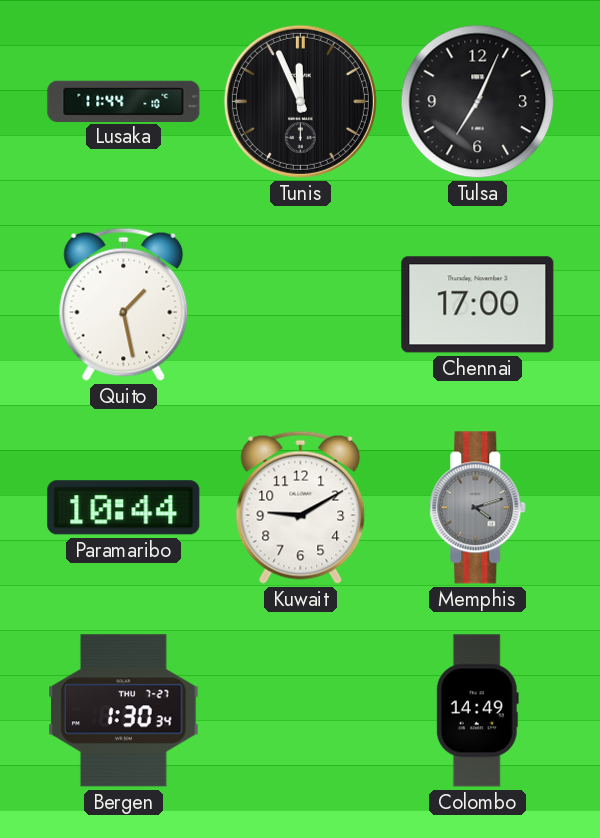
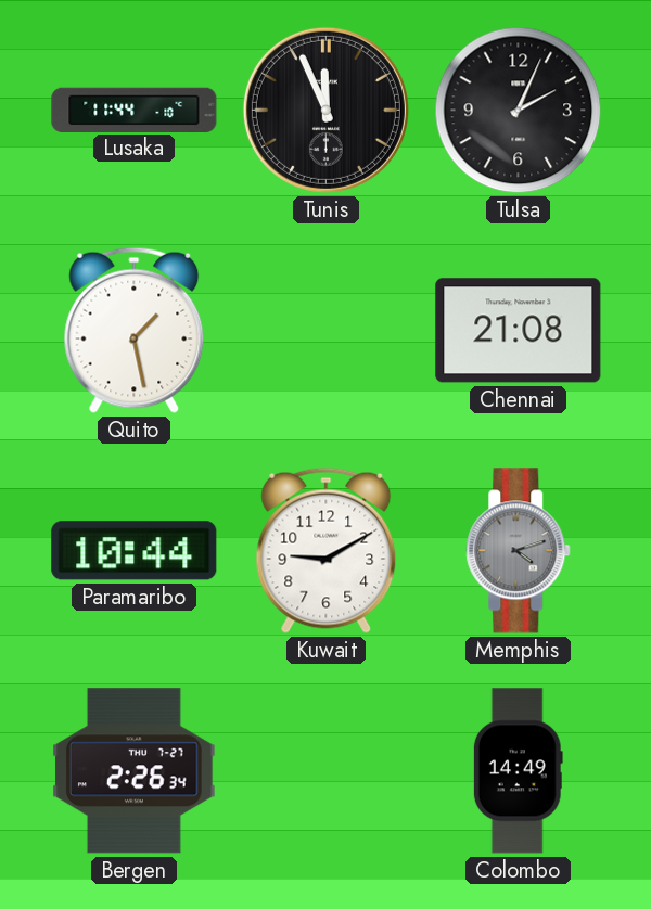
Tulsa: 7:04 -> 2:04
Chennai: 17:00 -> 21:08
Bergen: 1:30 -> 2:26
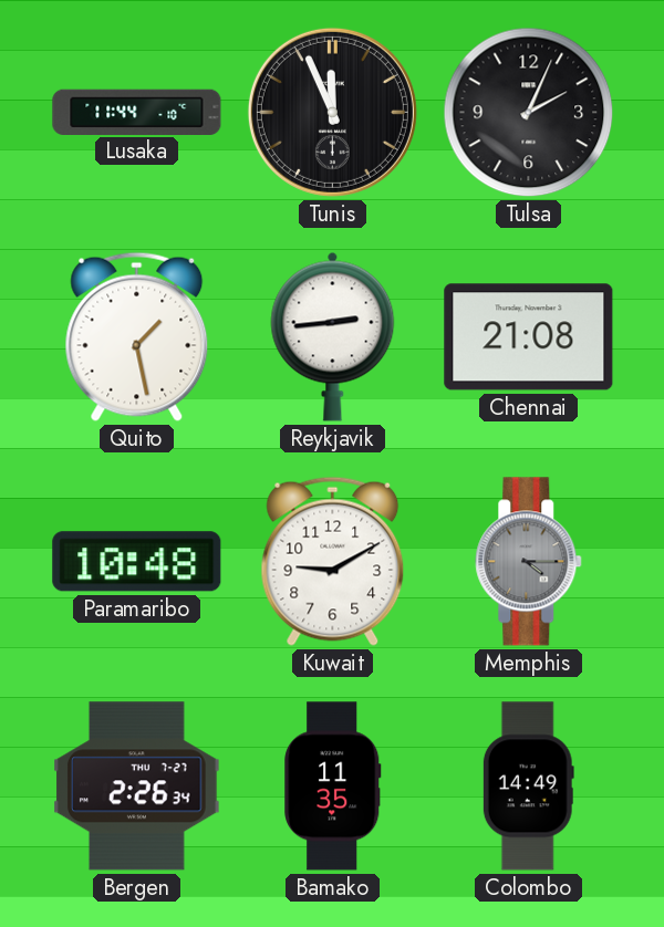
Reykjavik: none -> 2:44
Paramaribo: 10:44 -> 10:48
Memphis: 4:12 -> 4:15
Bamako: none -> 11:35
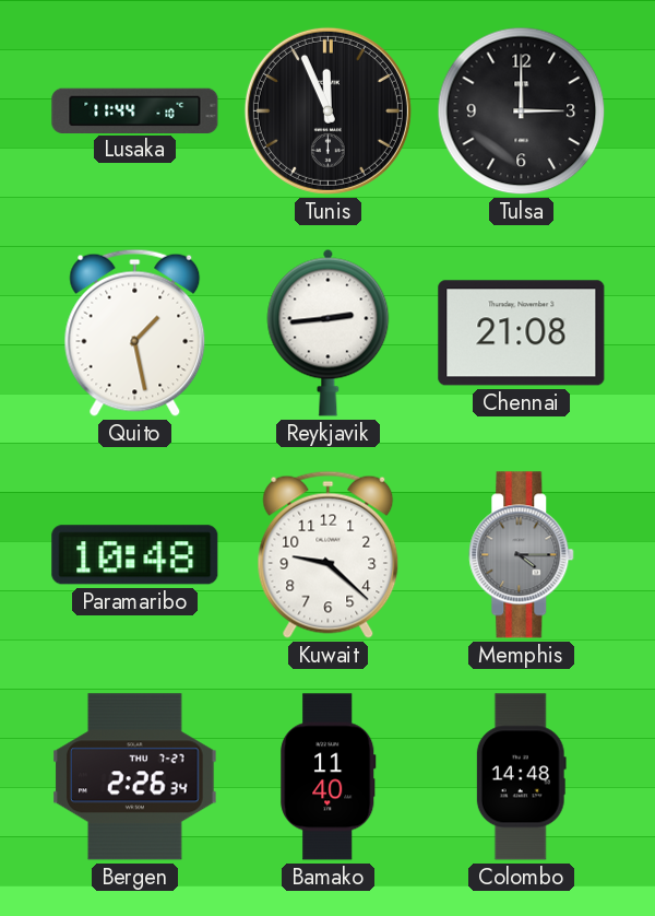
Tulsa: 2:04 -> 3:00
Kuwait: 9:10 -> 9:22
Bamako: 11:35 -> 11:40
Colombo: 14:49 -> 14:48
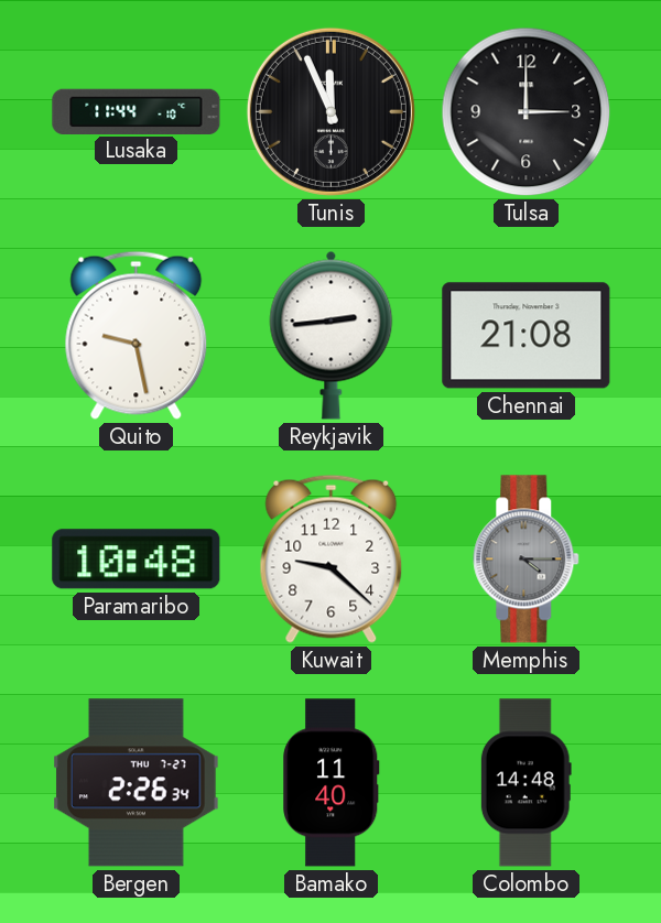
Quito: 1:28 -> 9:28
